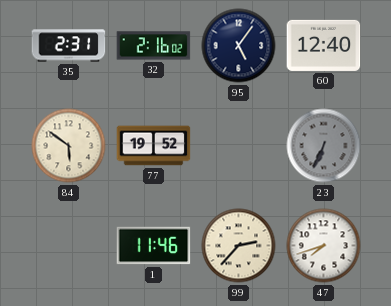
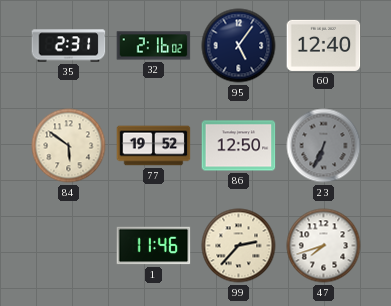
86: none -> 12:50
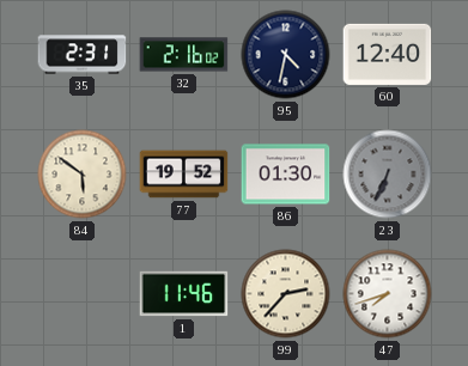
95: 5:06 -> 4:32
86: 12:50 -> 01:30
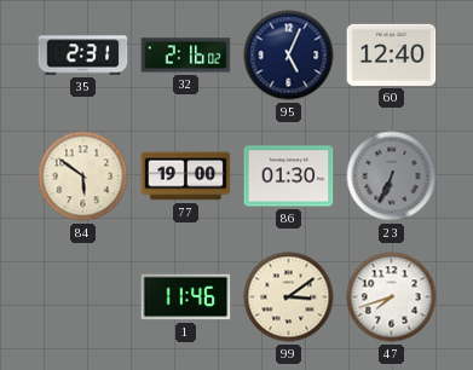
95: 4:32 -> 5:04
77: 19:52 -> 19:00
99: 2:37 -> 3:09
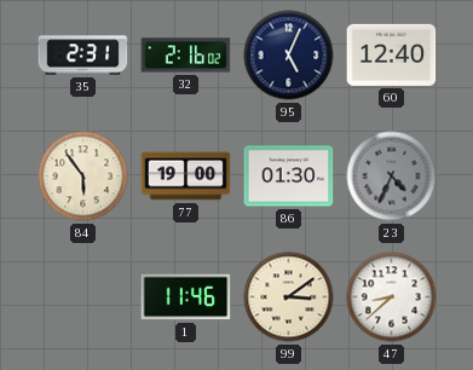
84: 5:51 -> 5:54
23: 6:34 -> 4:34
47: 7:42 -> 8:38
